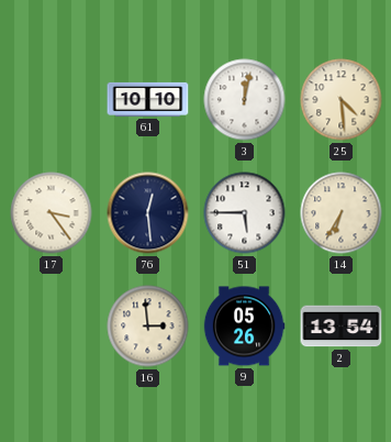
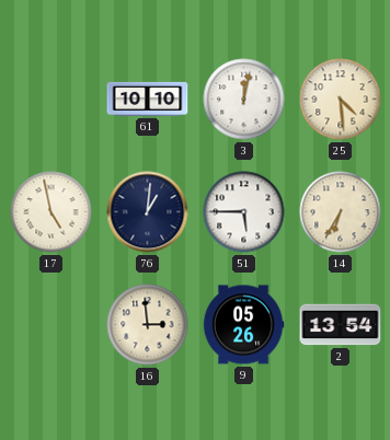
17: 3:24 -> 4:58
76: 12:29 -> 1:01
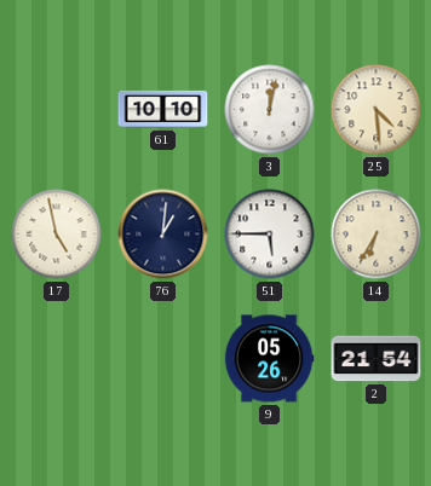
16: 2:59 -> none
2: 13:54 -> 21:54
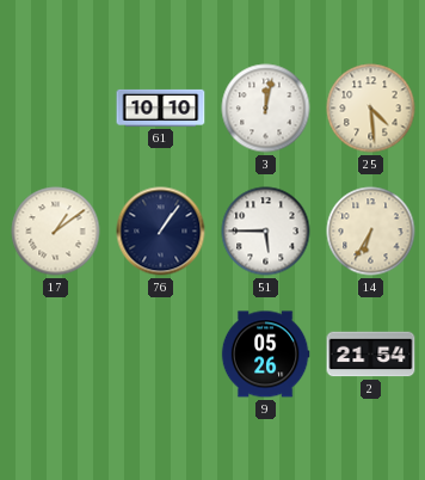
17: 4:58 -> 1:09
76: 1:01 -> 1:06
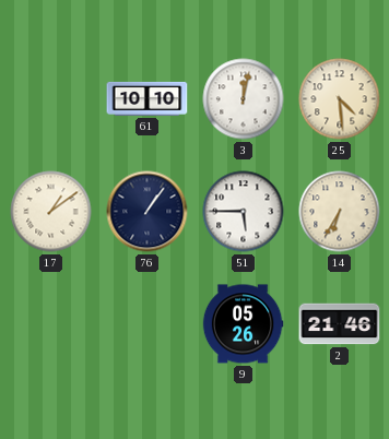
2: 21:54 -> 21:46
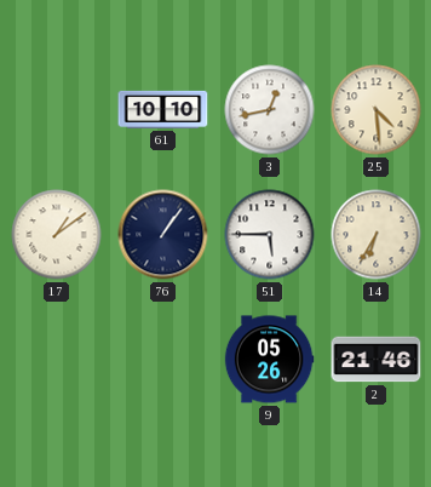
3: 12:02 -> 12:43
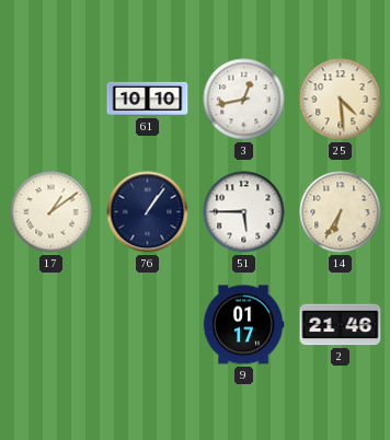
9: 05:26 -> 01:17
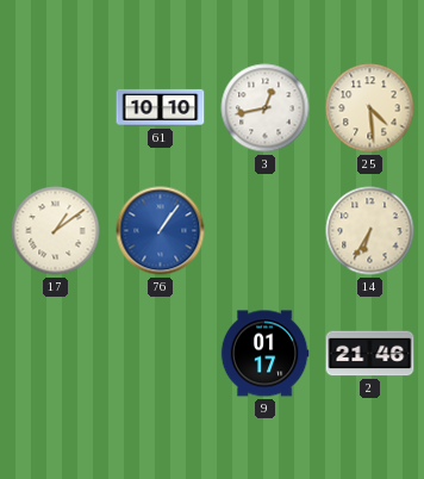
76 dial: navy -> blue
51: 5:45 -> none
